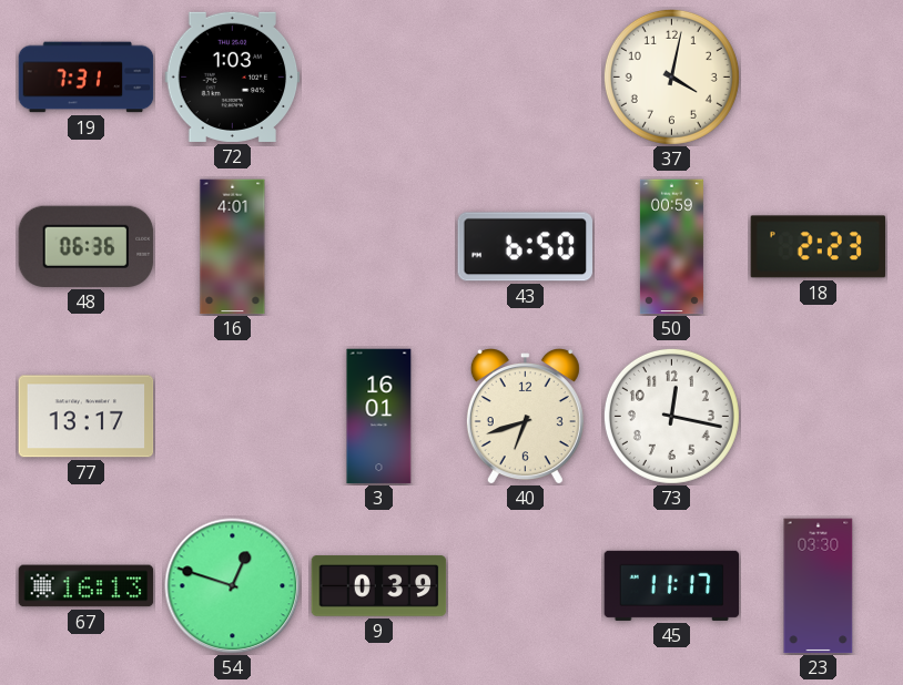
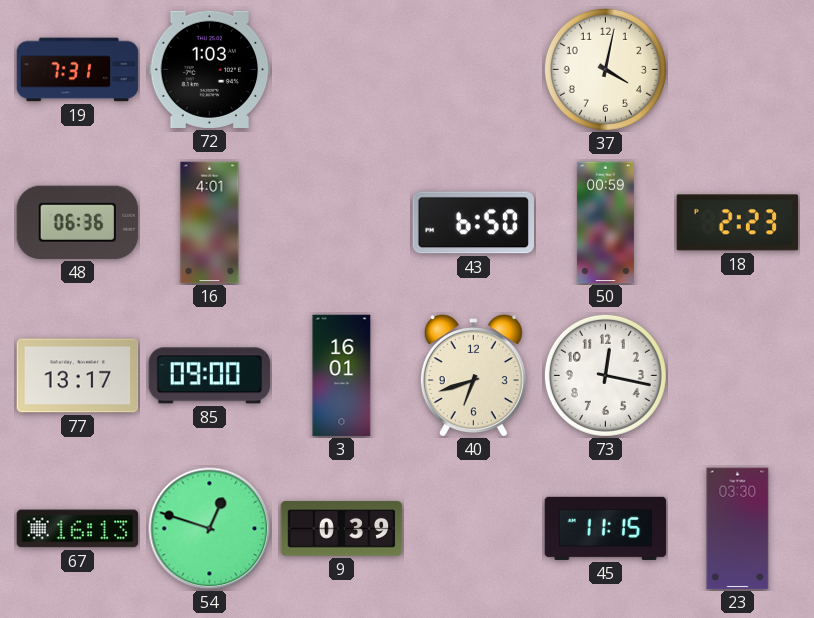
85: none -> 09:00
45: 11:17 -> 11:15
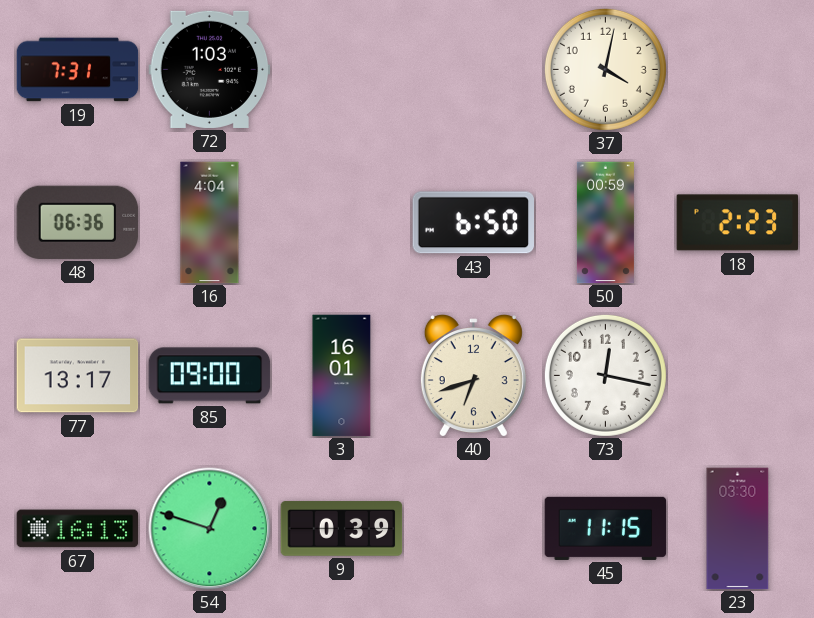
16: 4:01 -> 4:04
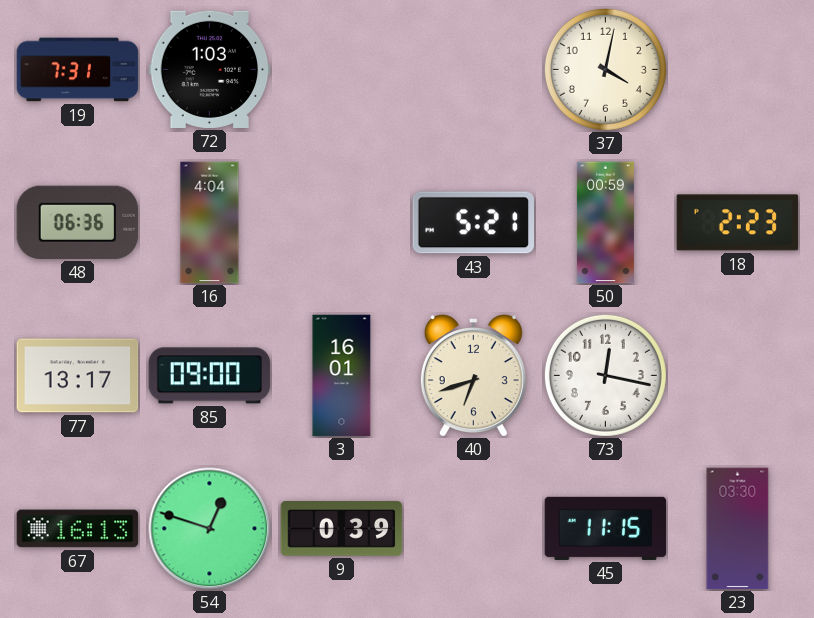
43: 6:50 -> 5:21
